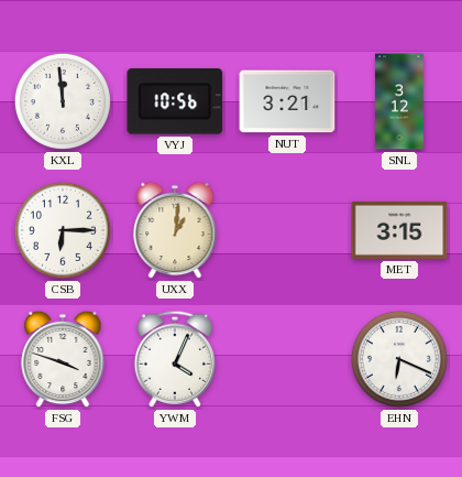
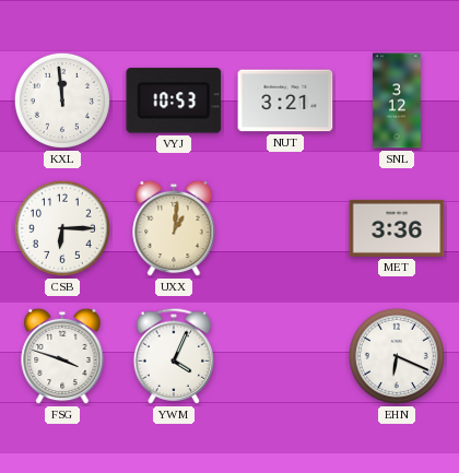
VYJ: 10:56 -> 10:53
MET: 3:15 -> 3:36
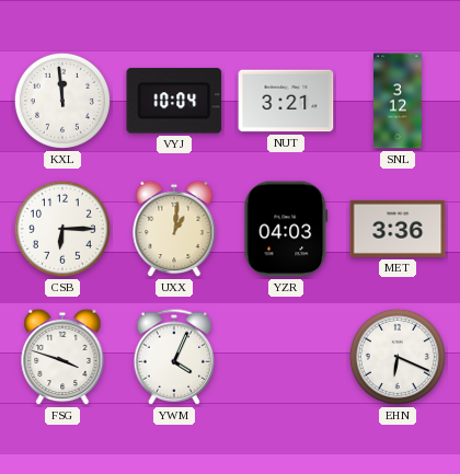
VYJ: 10:53 -> 10:04
YZR: none -> 04:03
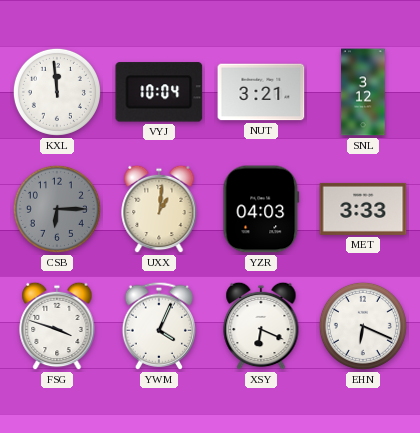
CSB dial: white -> grey
MET: 3:36 -> 3:33
XSY: none -> 6:19
